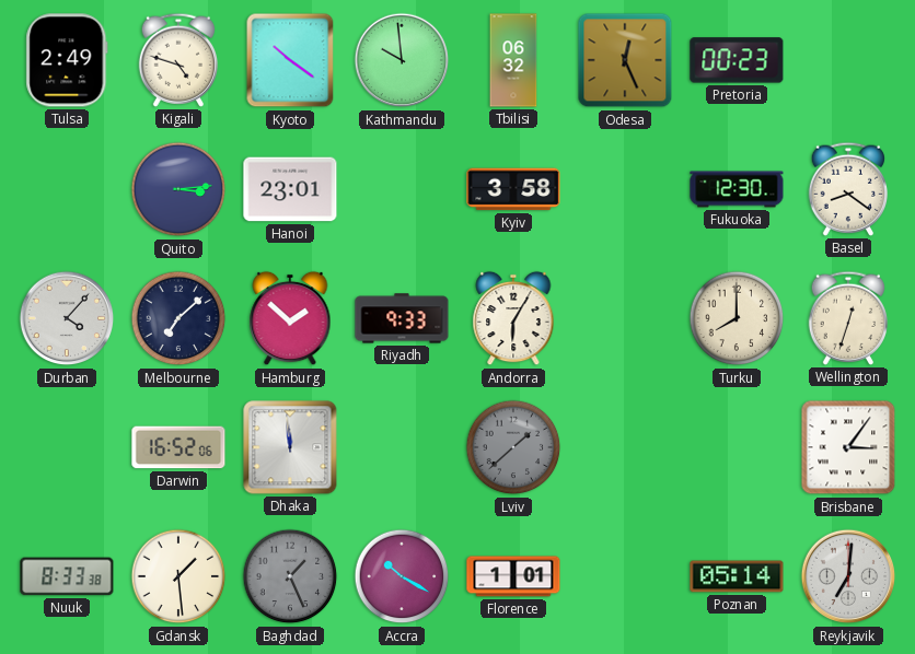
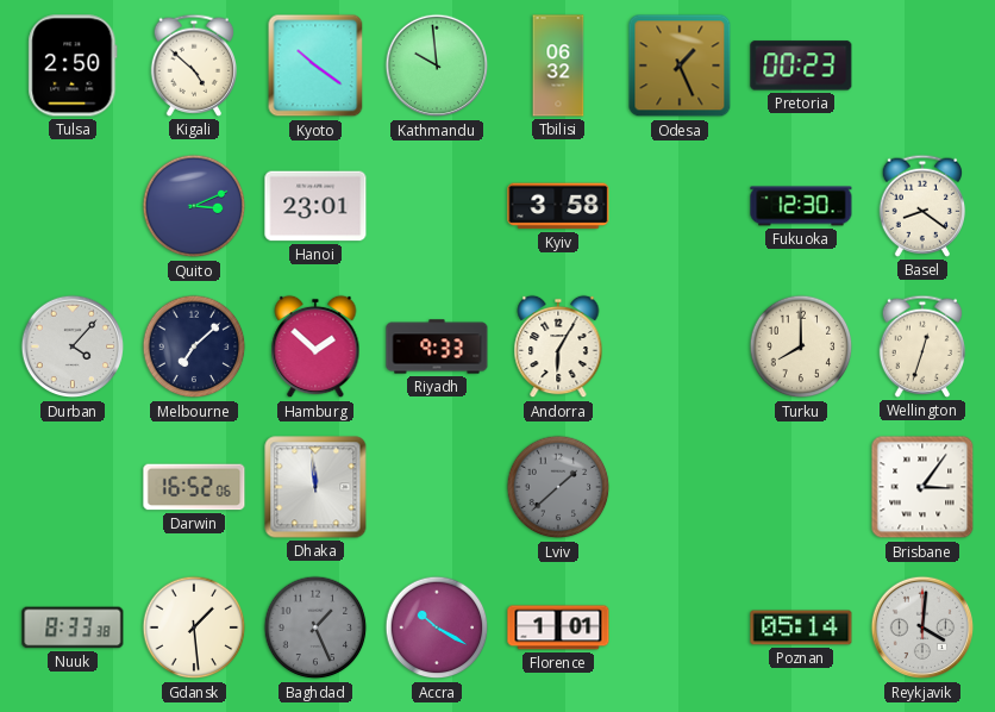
Tulsa: 2:49 -> 2:50
Kigali: 4:48 -> 4:52
Odesa: 12:26 -> 1:26
Quito: 3:14 -> 3:11
Reykjavik: 7:01 -> 4:01
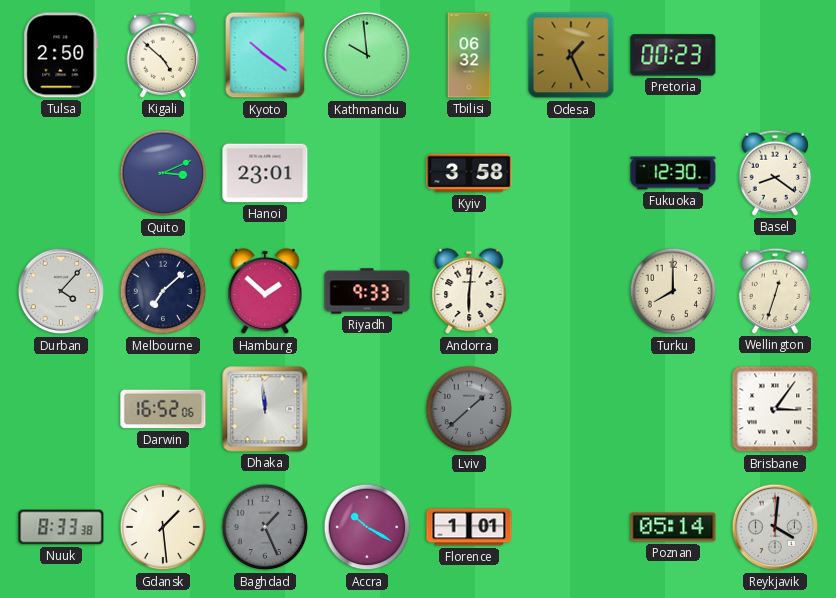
Andorra: 6:05 -> 6:01
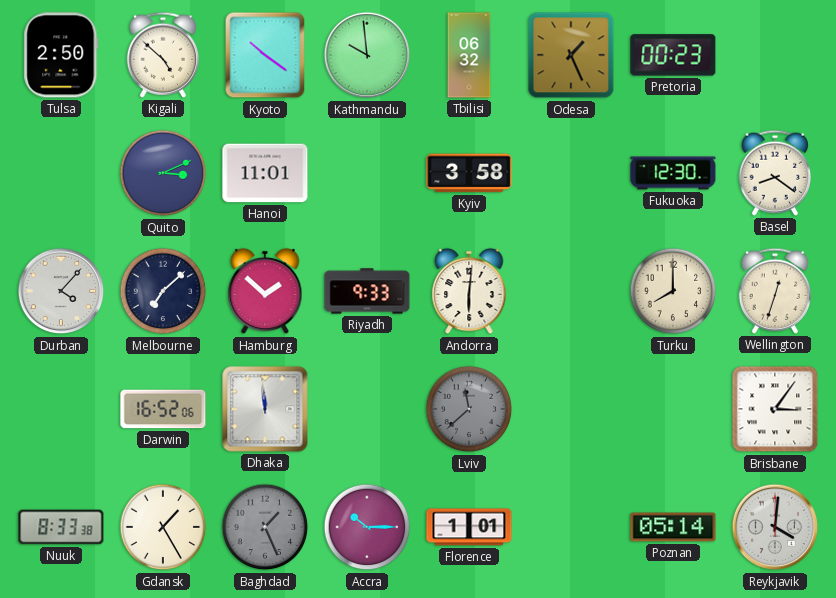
Hanoi: 23:01 -> 11:01
Lviv: 1:38 -> 11:38
Gdansk: 1:29 -> 1:25
Accra: 10:20 -> 10:15
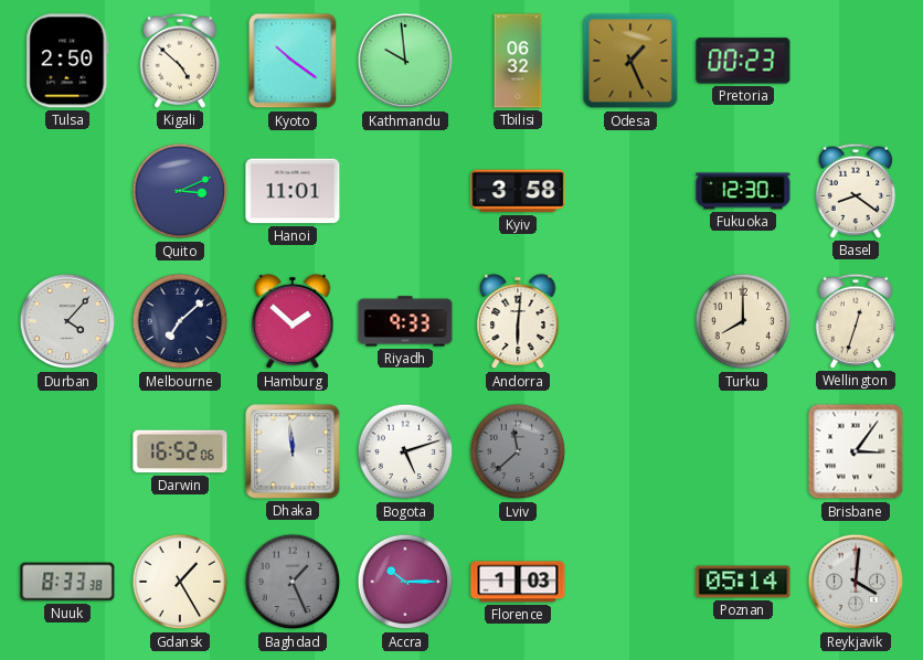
Bogota: none -> 5:12
Florence: 1:01 -> 1:03
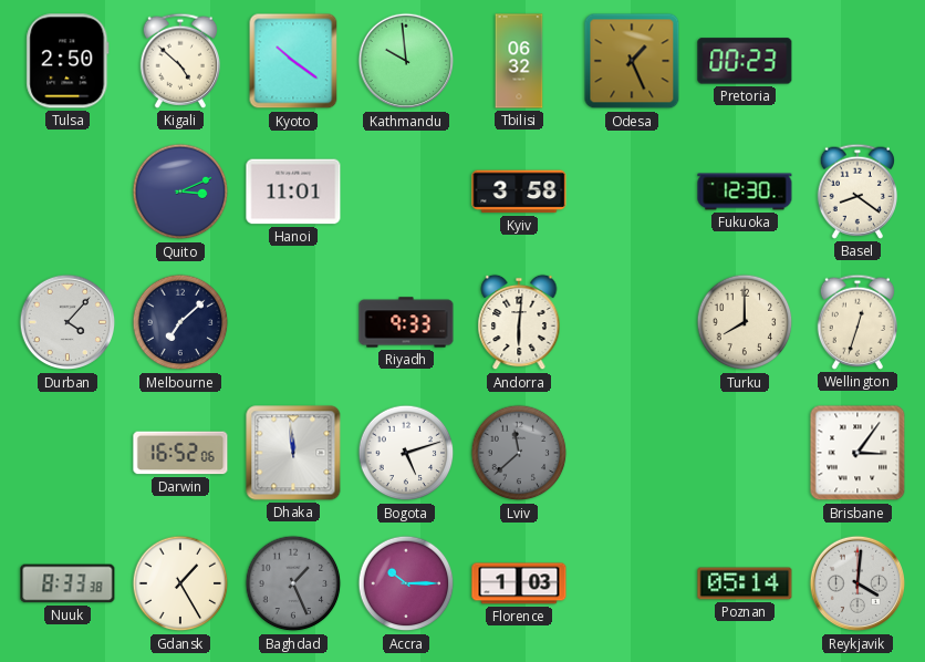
Hamburg: 1:52 -> none
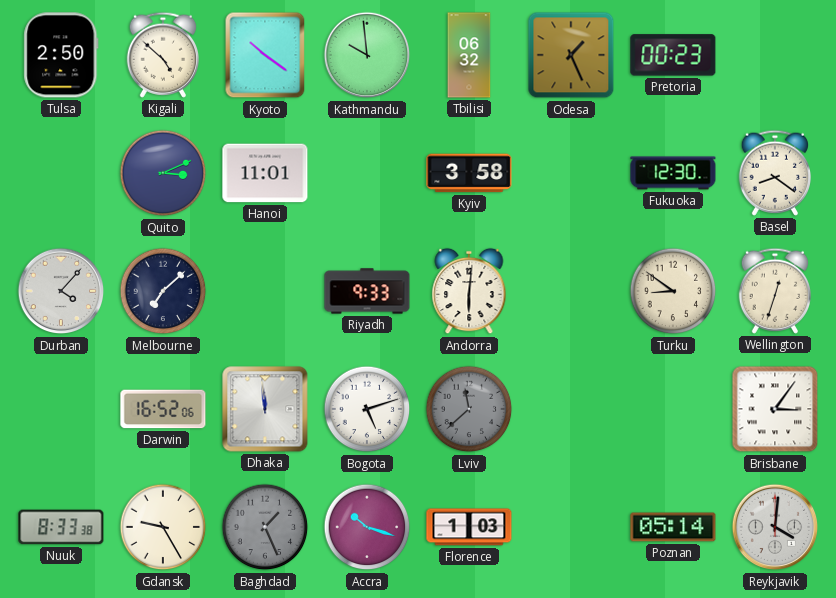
Turku: 8:00 -> 8:51
Gdansk: 1:25 -> 9:25
Accra: 10:15 -> 10:18
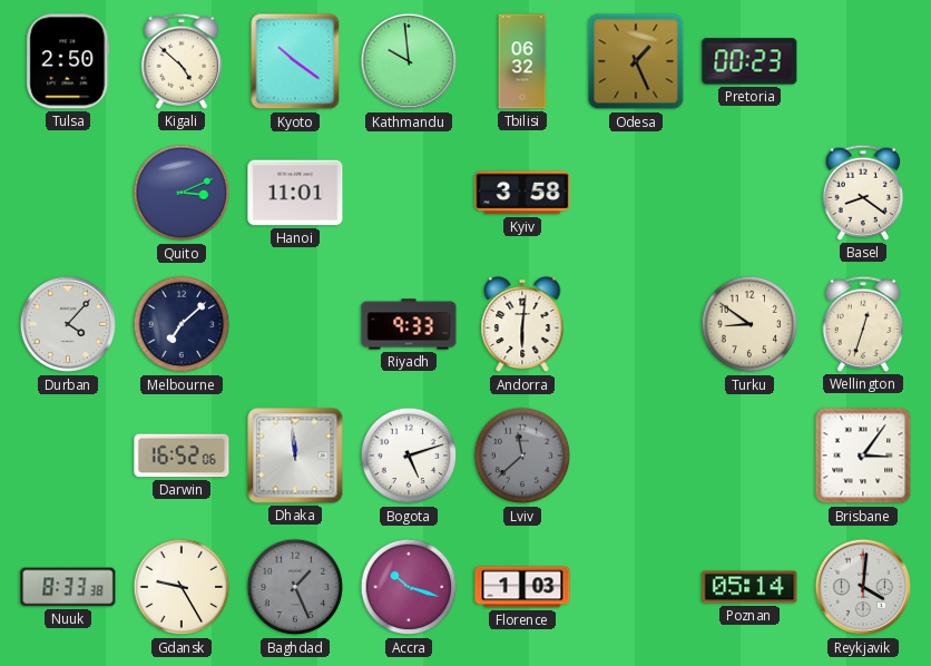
Fukuoka: 12:30 -> none
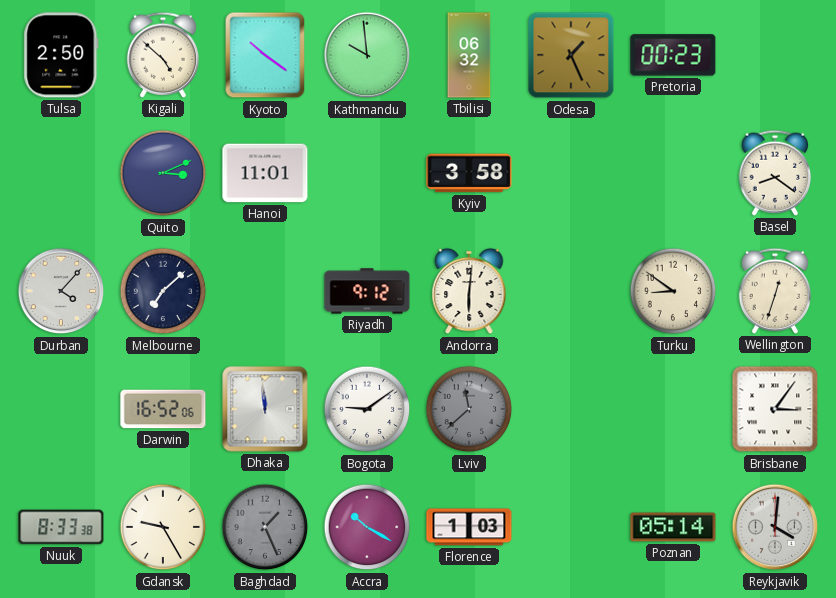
Riyadh: 9:33 -> 9:12
Bogota: 5:12 -> 9:09
Accra: 10:18 -> 10:20
